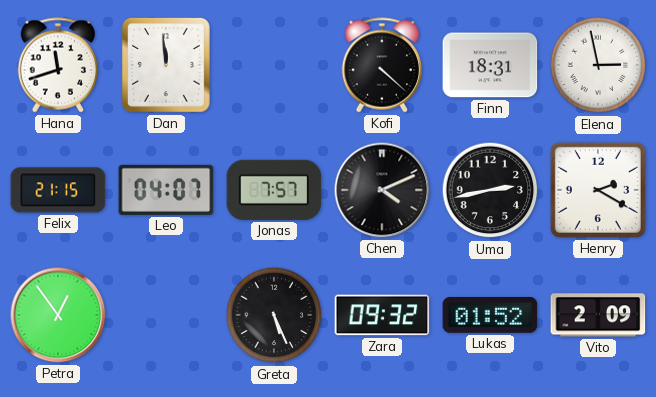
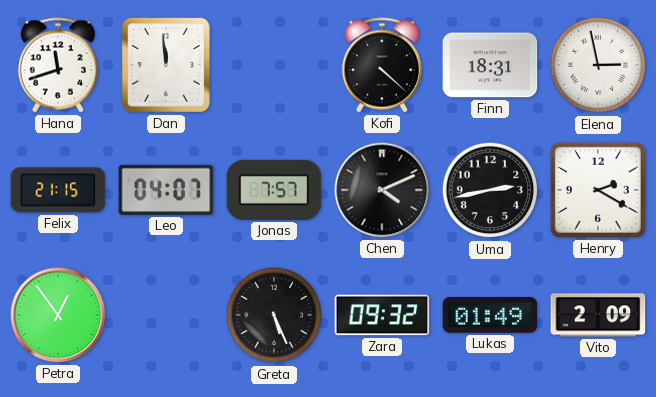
Lukas: 01:52 -> 01:49
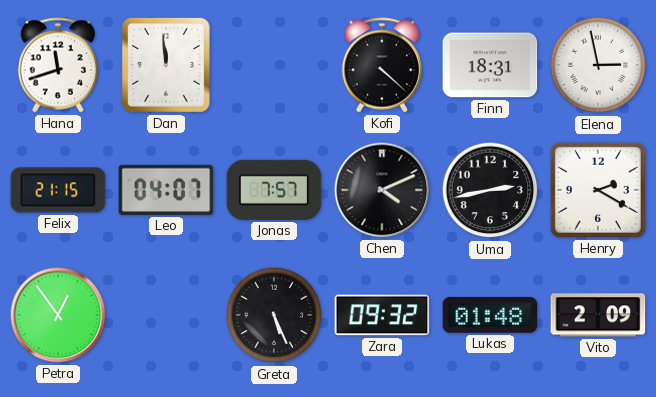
Lukas: 01:49 -> 01:48
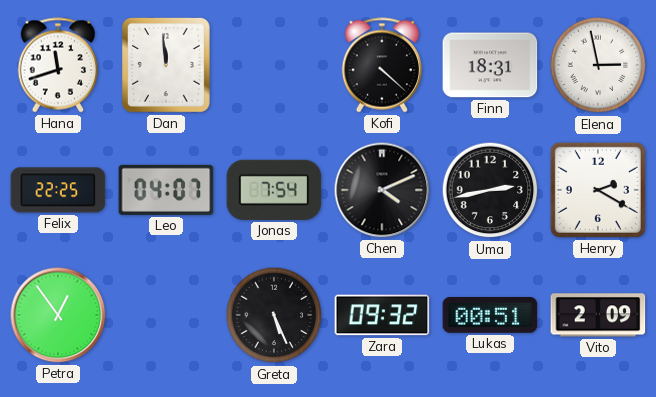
Felix: 21:15 -> 22:25
Jonas: 7:57 -> 7:54
Lukas: 01:48 -> 00:51
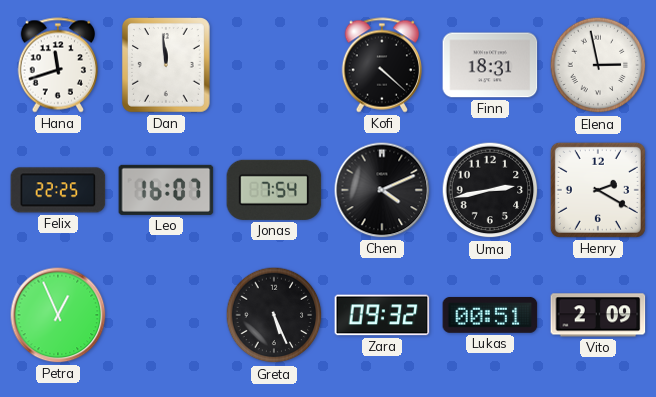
Leo: 04:07 -> 16:07
Petra: 12:54 -> 12:56
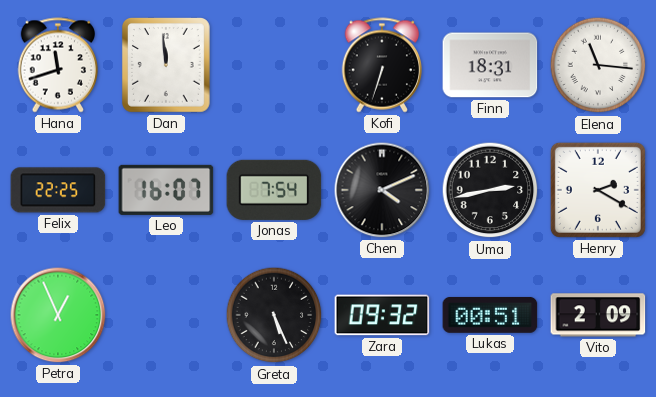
Kofi: 4:22 -> 6:33
Elena: 2:58 -> 11:16
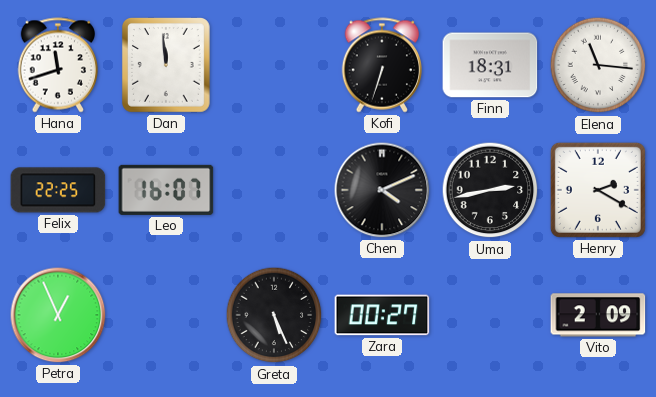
Jonas: 7:54 -> none
Zara: 09:32 -> 00:27
Lukas: 00:51 -> none
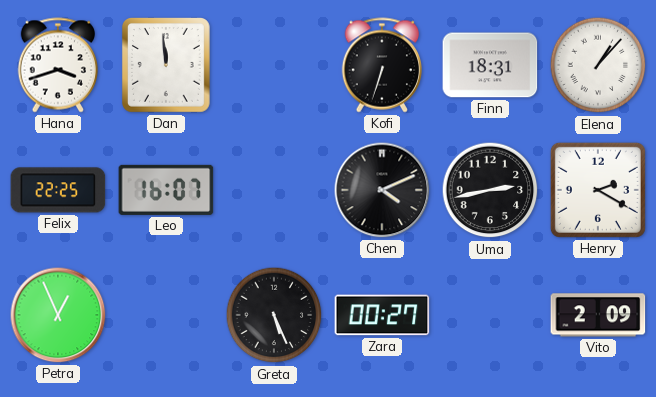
Hana: 11:42 -> 3:42
Elena: 11:16 -> 1:07
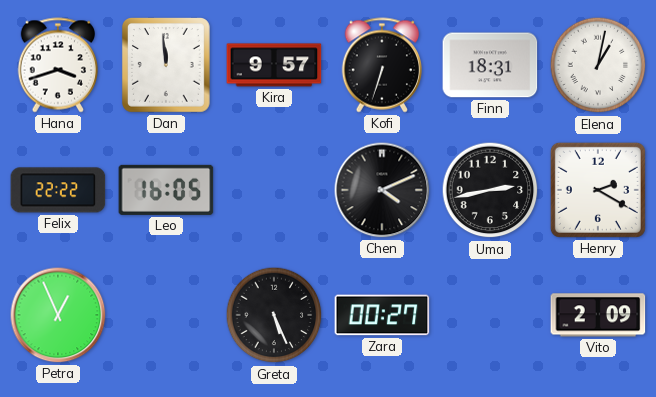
Kira: none -> 9:57
Elena: 1:07 -> 1:02
Felix: 22:25 -> 22:22
Leo: 16:07 -> 16:05
